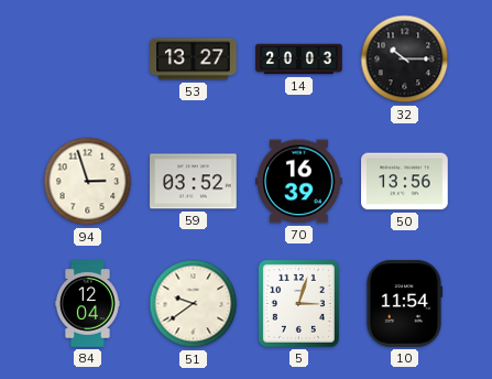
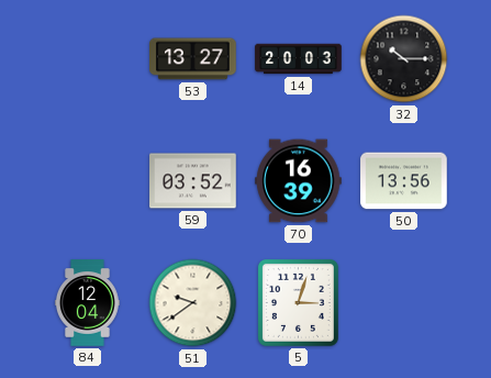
94: 2:57 -> none
10: 11:54 -> none
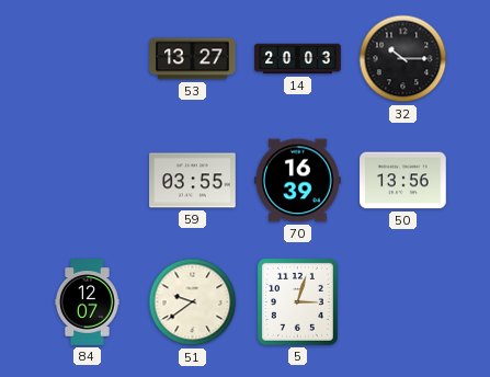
59: 03:52 -> 03:55
84: 12:04 -> 12:07
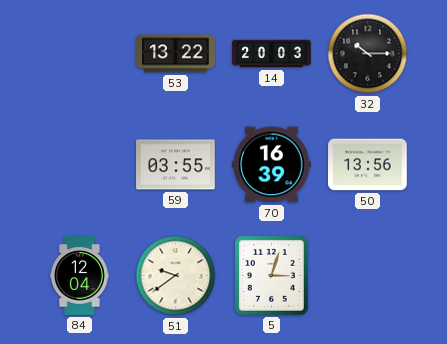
53: 13:27 -> 13:22
84: 12:07 -> 12:04
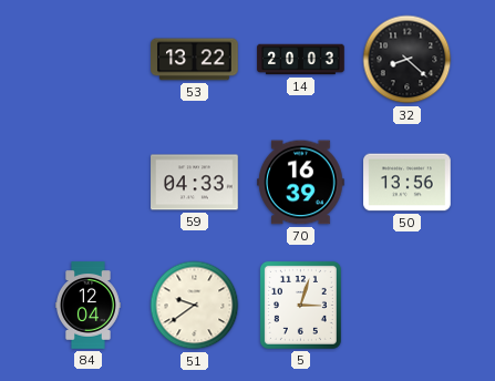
32: 10:15 -> 8:22
59: 03:55 -> 04:33
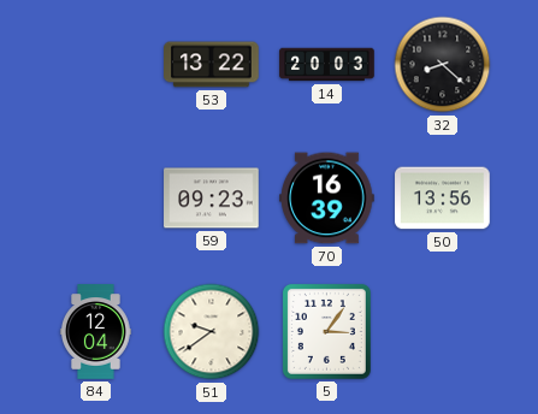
59: 04:33 -> 09:23
5: 3:03 -> 3:06
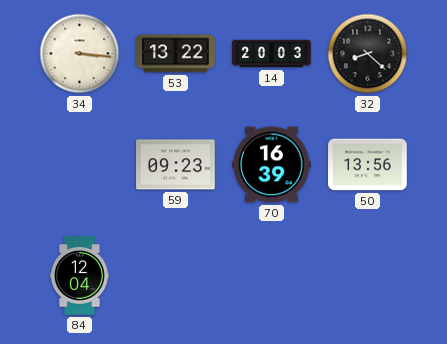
34: none -> 3:16
51: 9:39 -> none
5: 3:06 -> none
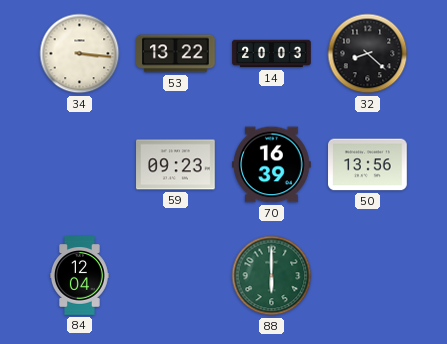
88: none -> 6:00
